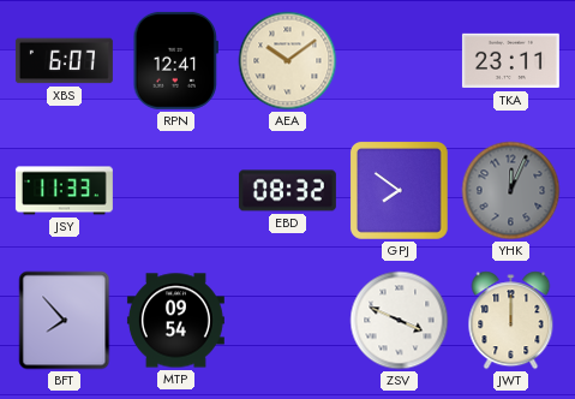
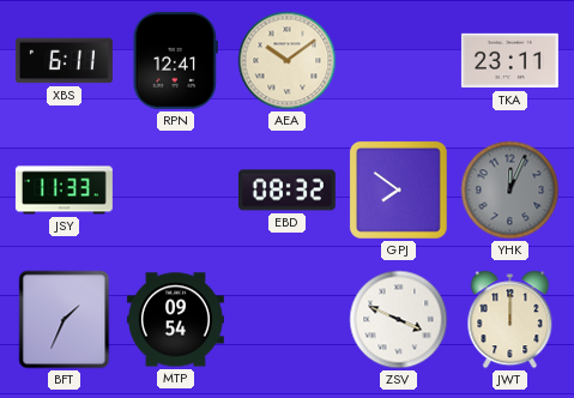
XBS: 6:07 -> 6:11
BFT: 7:53 -> 1:34
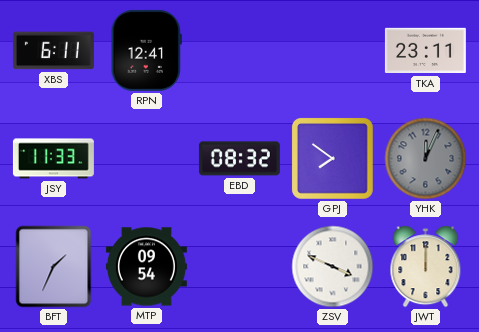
AEA: 10:09 -> none
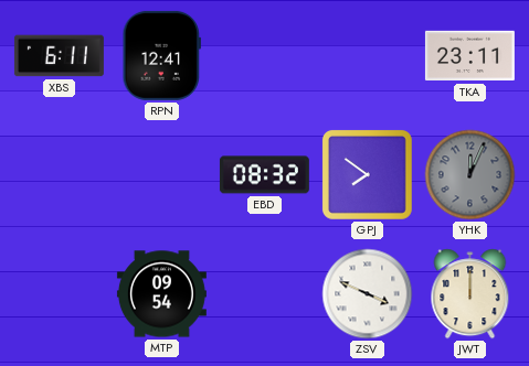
JSY: 11:33 -> none
BFT: 1:34 -> none
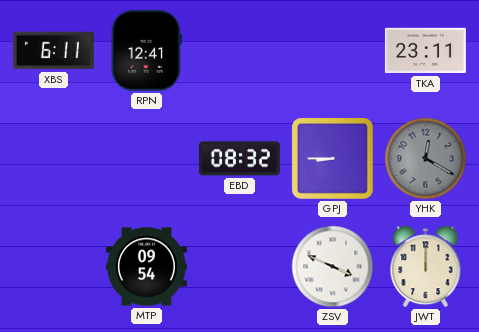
GPJ: 7:51 -> 8:45
YHK: 12:04 -> 12:20
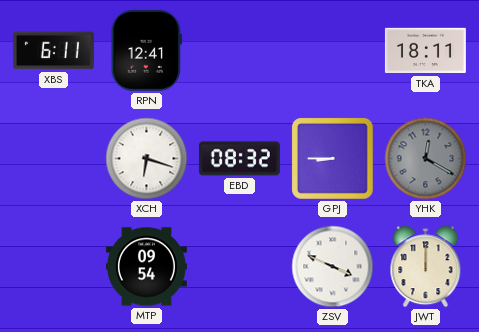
TKA: 23:11 -> 18:11
XCH: none -> 6:18
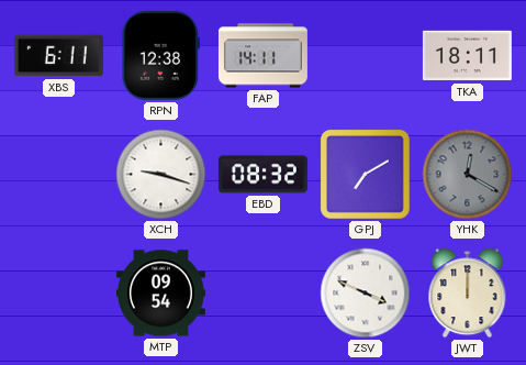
RPN: 12:41 -> 12:38
FAP: none -> 14:11
XCH: 6:18 -> 9:18
GPJ: 8:45 -> 7:10
